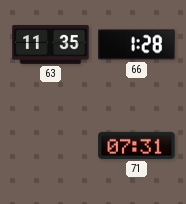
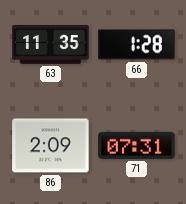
86: none -> 2:09
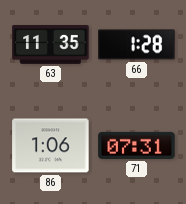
86: 2:09 -> 1:06
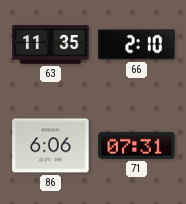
66: 1:28 -> 2:10
86: 1:06 -> 6:06
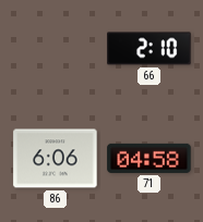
63: 11:35 -> none
71: 07:31 -> 04:58
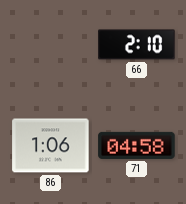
86: 6:06 -> 1:06
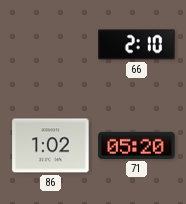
86: 1:06 -> 1:02
71: 04:58 -> 05:20
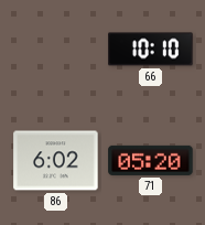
66: 2:10 -> 10:10
86: 1:02 -> 6:02
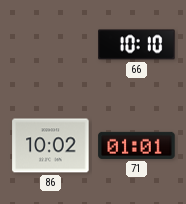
86: 6:02 -> 10:02
71: 05:20 -> 01:01
